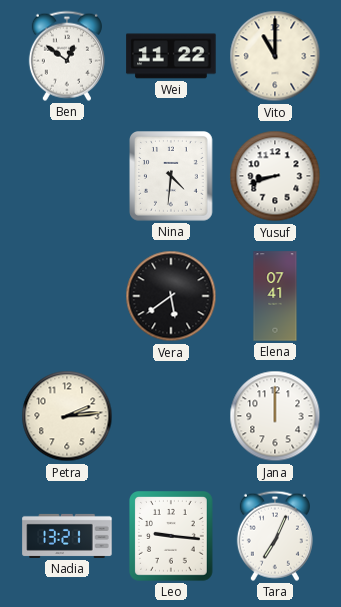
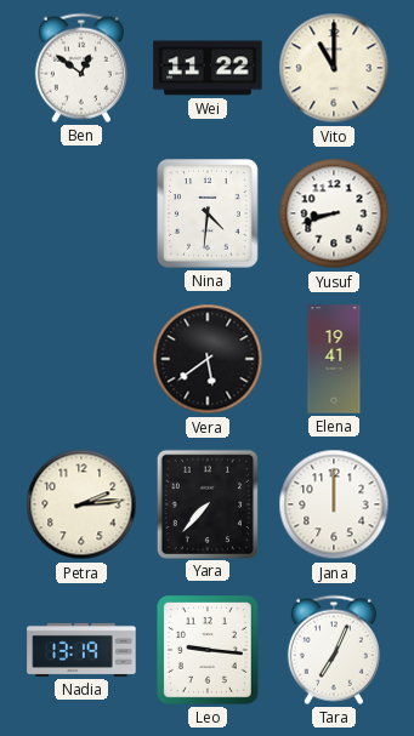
Elena: 07:41 -> 19:41
Yara: none -> 7:37
Nadia: 13:21 -> 13:19
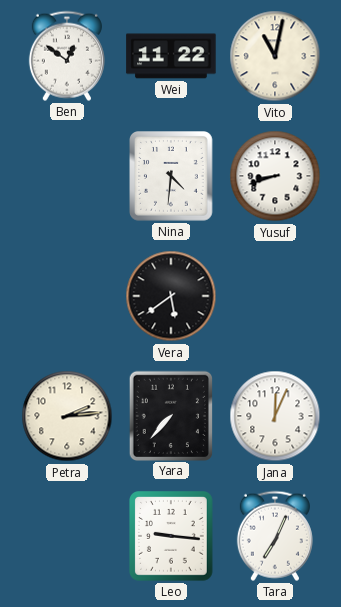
Vito: 11:00 -> 11:02
Elena: 19:41 -> none
Jana: 12:00 -> 12:04
Nadia: 13:19 -> none
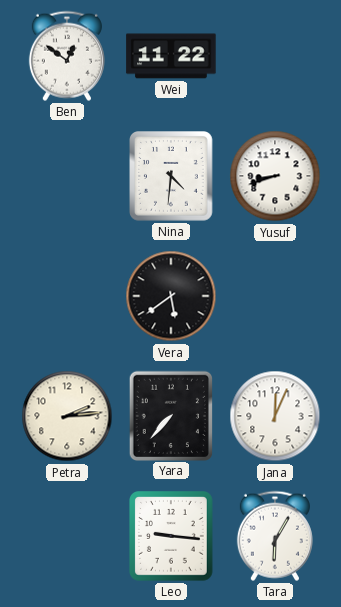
Vito: 11:02 -> none
Tara: 7:04 -> 6:05
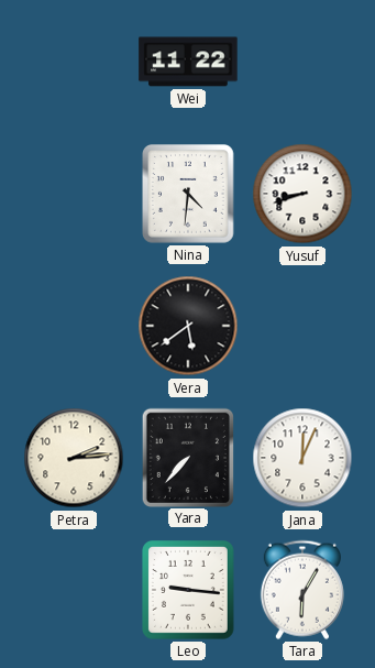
Ben: 12:51 -> none
